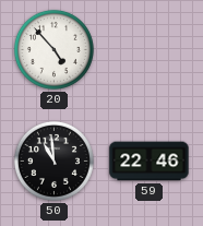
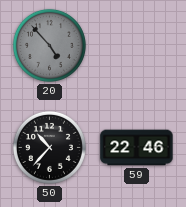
20 dial: white -> grey
50: 10:59 -> 10:37
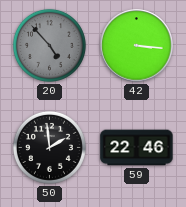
42: none -> 3:16
50: 10:37 -> 1:59
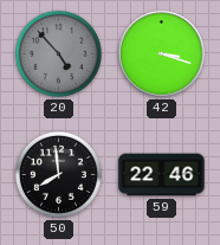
42: 3:16 -> 3:18
50: 1:59 -> 7:59
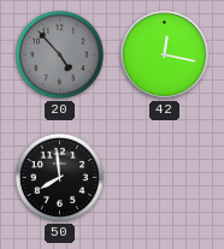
42: 3:18 -> 12:17
59: 22:46 -> none
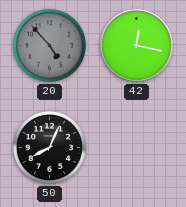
50: 7:59 -> 8:04
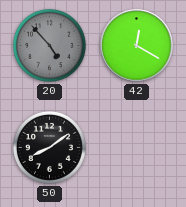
42: 12:17 -> 12:20
50: 8:04 -> 8:09
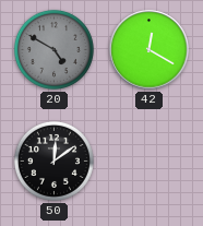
20: 4:53 -> 4:50
50: 8:09 -> 12:09
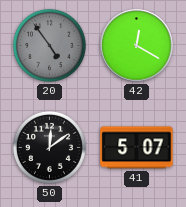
20: 4:50 -> 4:54
41: none -> 5:07
